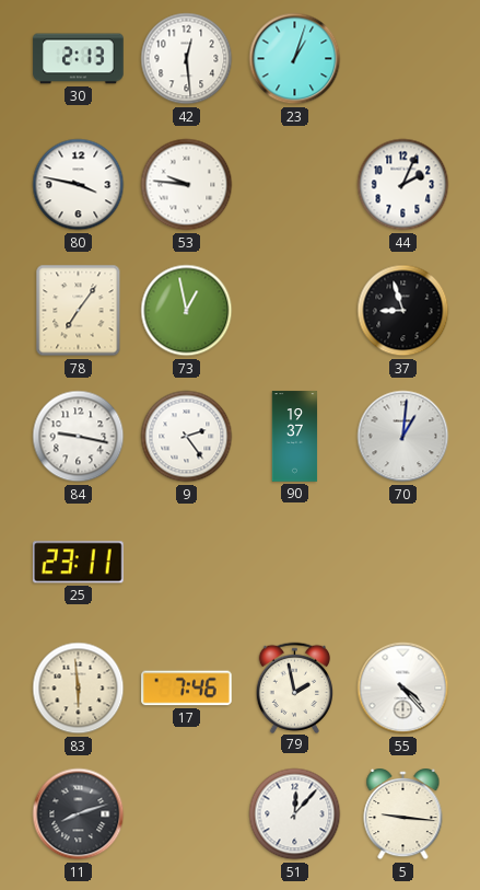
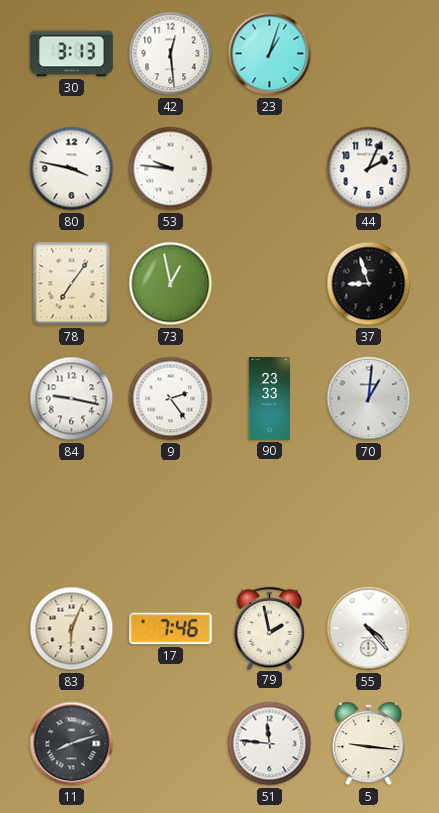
30: 2:13 -> 3:13
90: 19:37 -> 23:33
25: 23:11 -> none
83: 5:59 -> 6:04
51: 12:07 -> 11:46
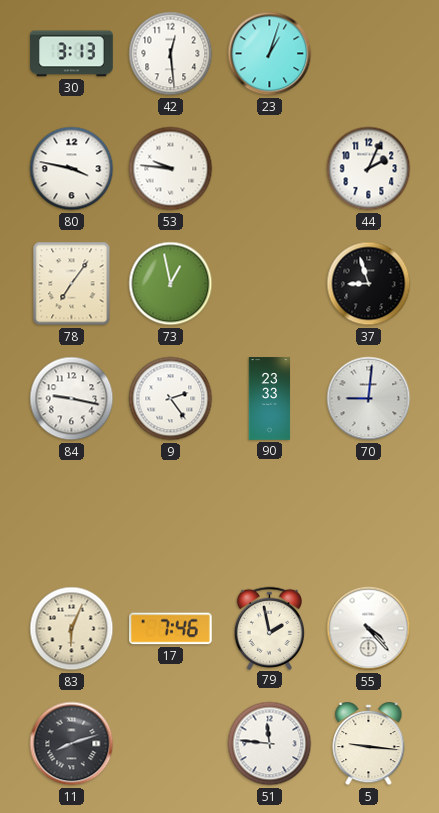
70: 1:01 -> 9:01
